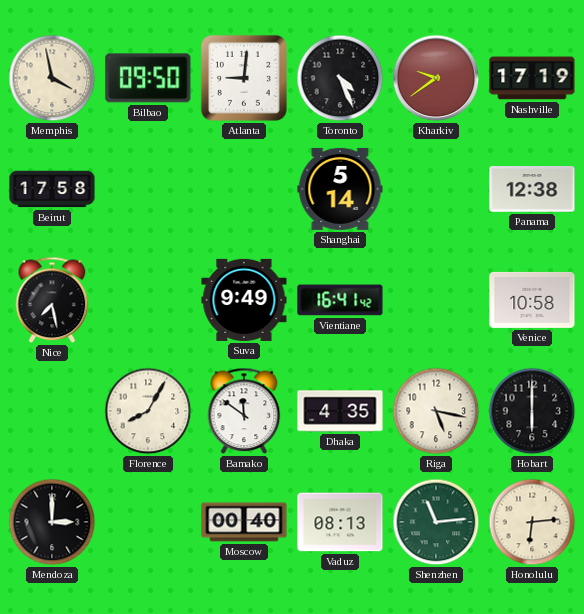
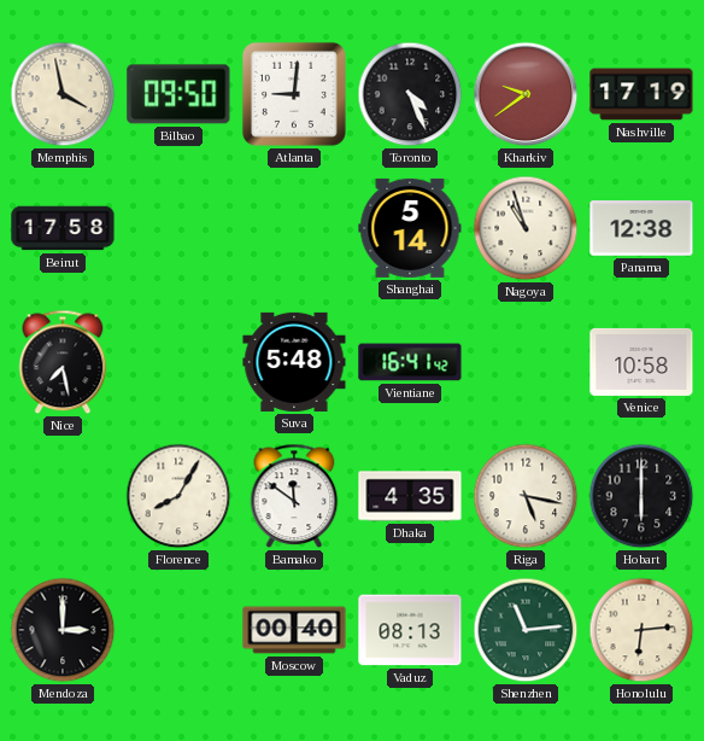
Nagoya: none -> 10:57
Suva: 9:49 -> 5:48
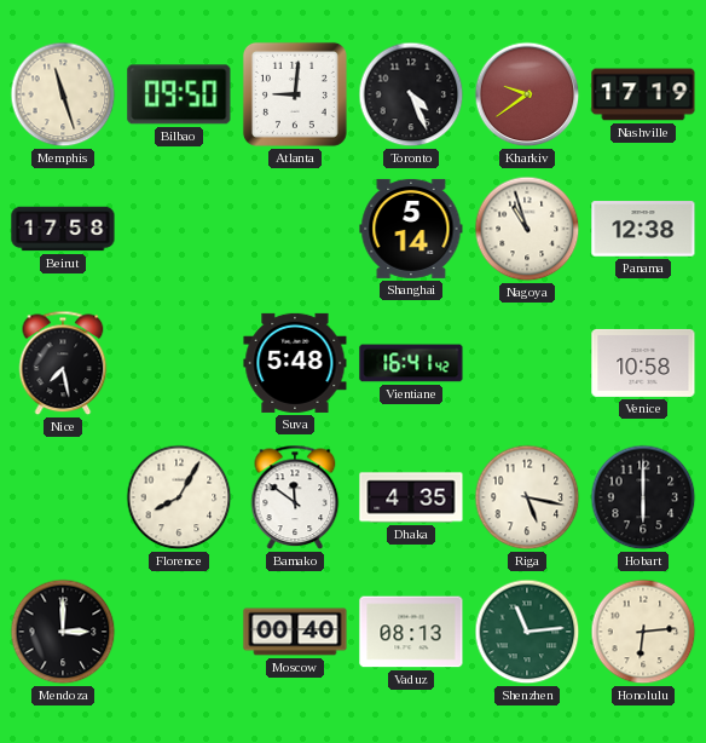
Memphis: 3:58 -> 11:27
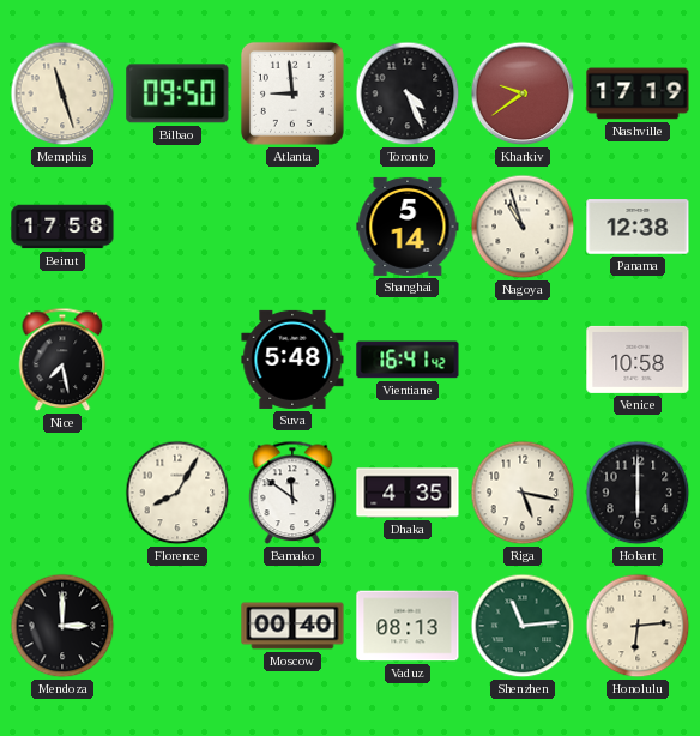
Atlanta: 9:01 -> 8:59
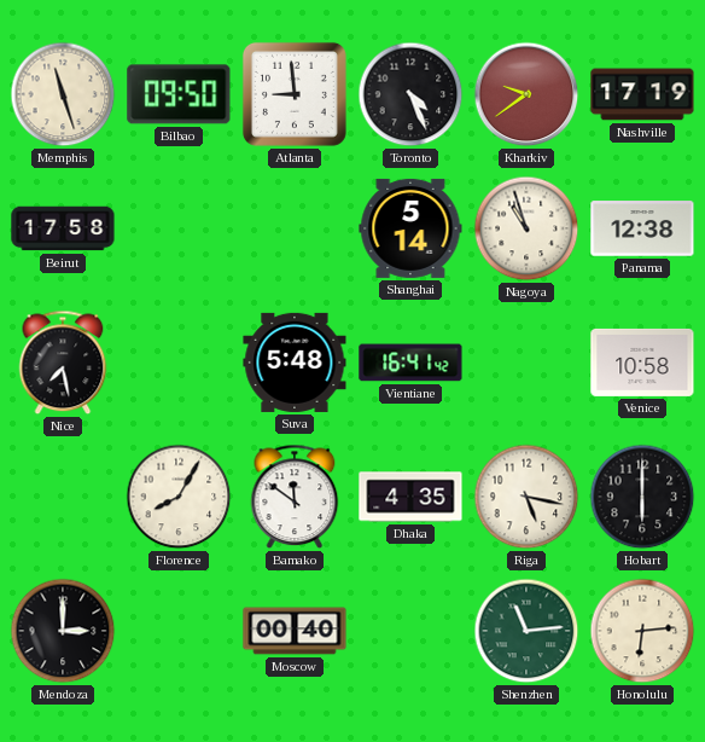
Vaduz: 08:13 -> none
